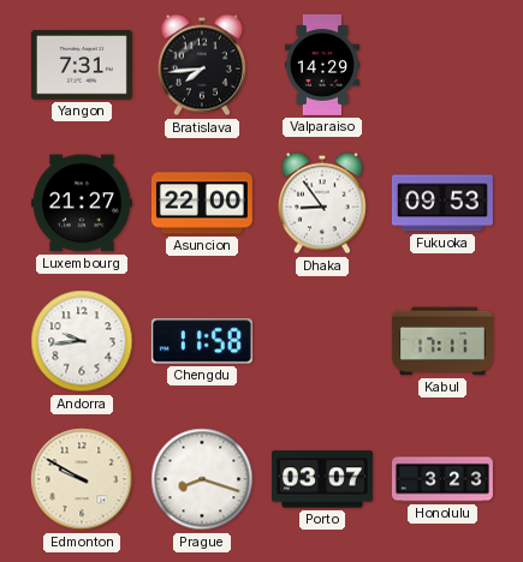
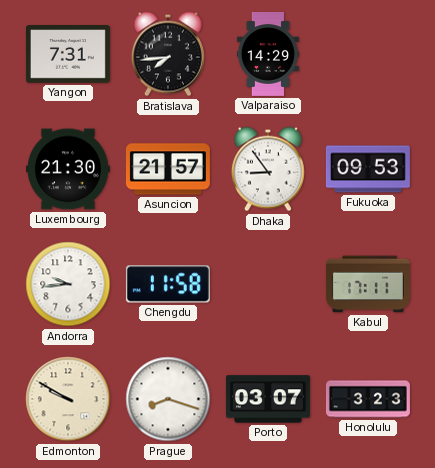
Luxembourg: 21:27 -> 21:30
Asuncion: 22:00 -> 21:57
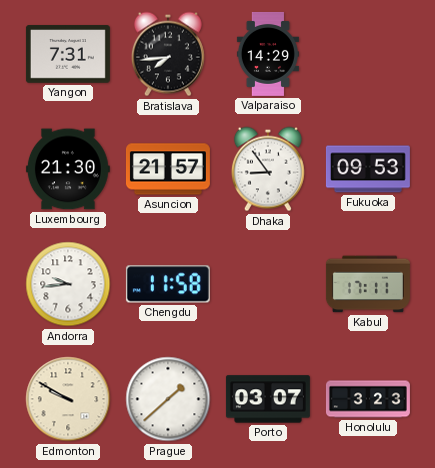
Prague: 8:18 -> 1:38
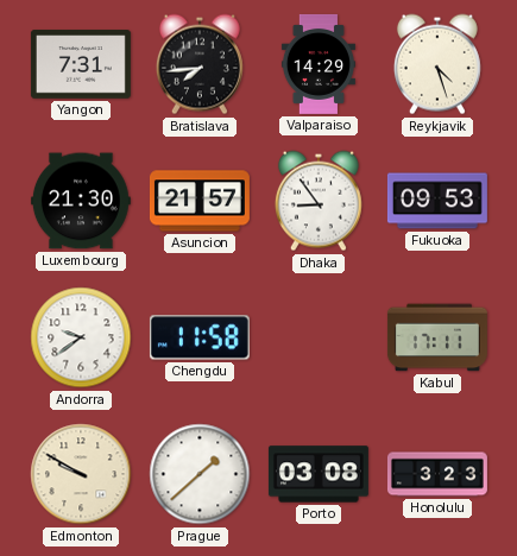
Reykjavik: none -> 4:27
Andorra: 9:44 -> 9:39
Porto: 03:07 -> 03:08
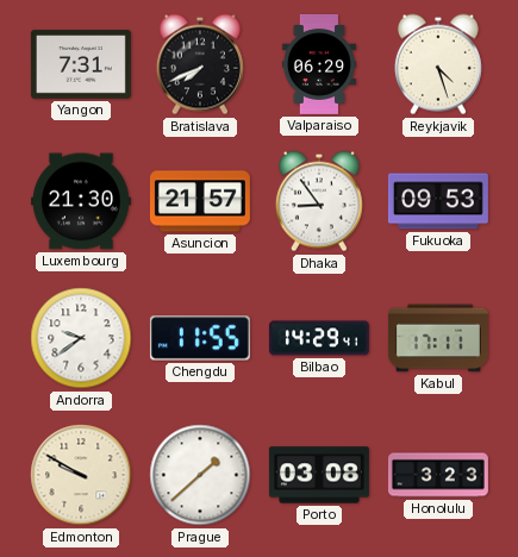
Bratislava: 7:44 -> 7:41
Valparaiso: 14:29 -> 06:29
Chengdu: 11:58 -> 11:55
Bilbao: none -> 14:29
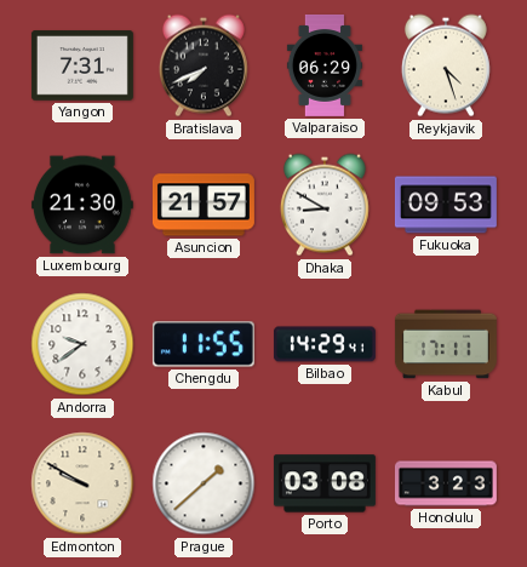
Dhaka: 8:54 -> 8:50
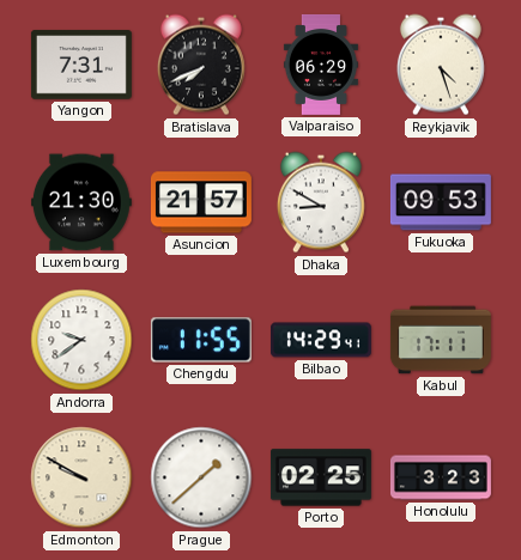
Porto: 03:08 -> 02:25
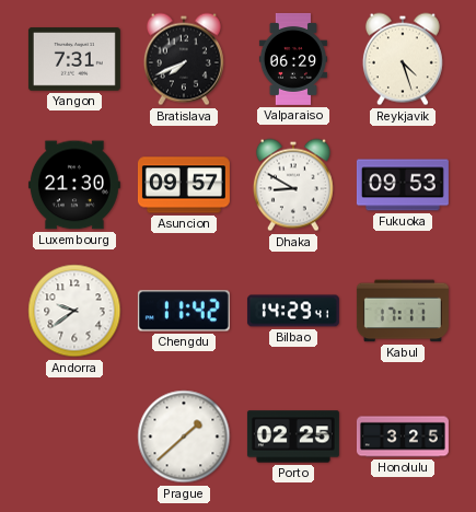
Asuncion: 21:57 -> 09:57
Chengdu: 11:55 -> 11:42
Edmonton: 9:50 -> none
Honolulu: 3:23 -> 3:25
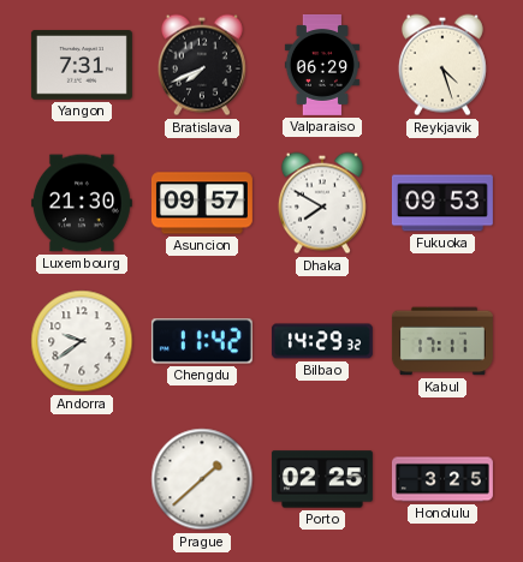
Dhaka: 8:50 -> 7:50
Bilbao: 14:29:41 -> 14:29:32
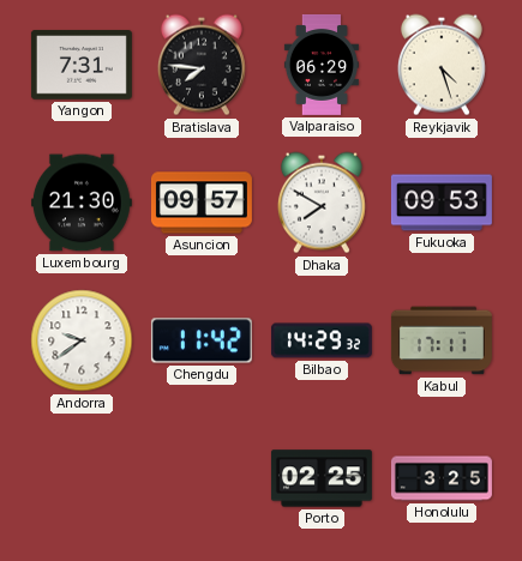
Bratislava: 7:41 -> 7:46
Prague: 1:38 -> none
